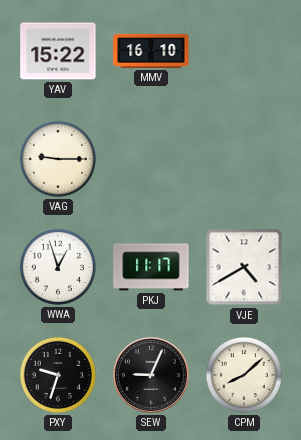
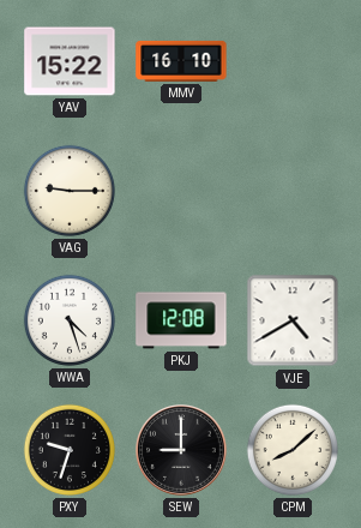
WWA: 12:57 -> 4:27
PKJ: 11:17 -> 12:08
SEW: 9:04 -> 9:00
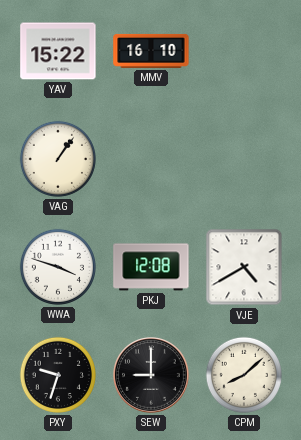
VAG: 9:15 -> 1:06
WWA: 4:27 -> 3:48
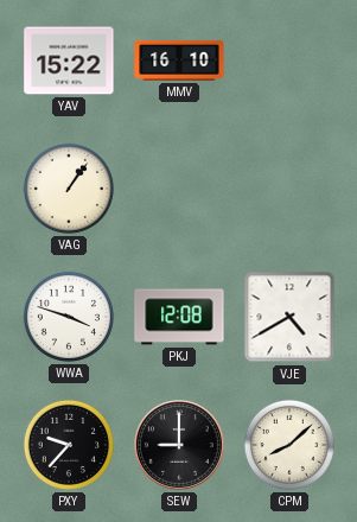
PXY: 9:33 -> 9:37
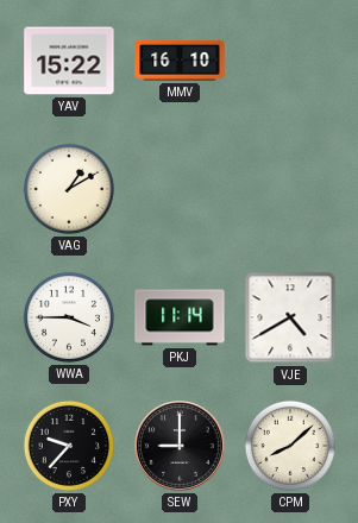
VAG: 1:06 -> 1:10
WWA: 3:48 -> 3:45
PKJ: 12:08 -> 11:14
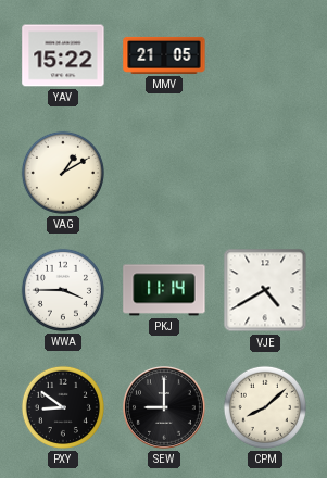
MMV: 16:10 -> 21:05
PXY: 9:37 -> 8:51
